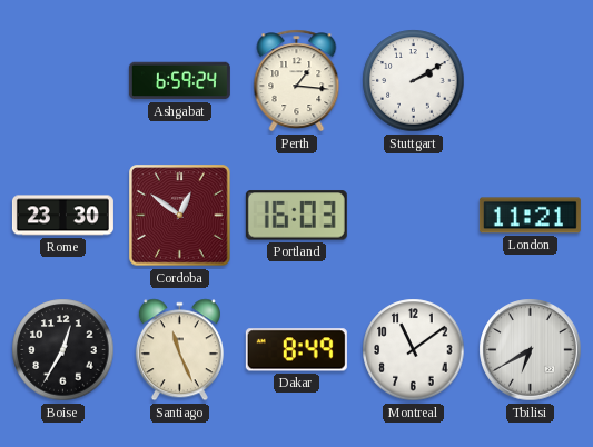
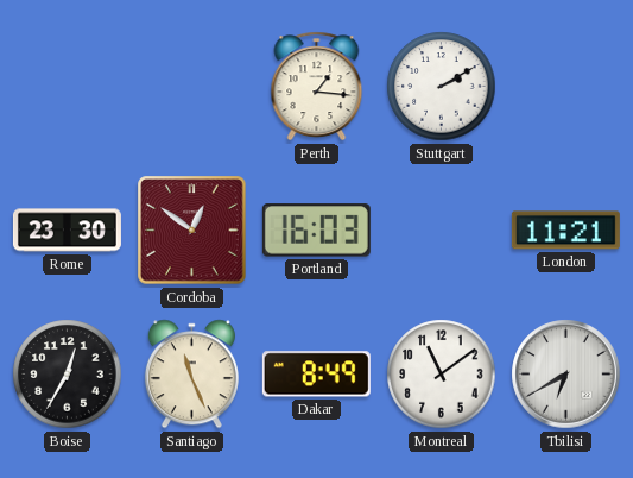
Ashgabat: 6:59 -> none
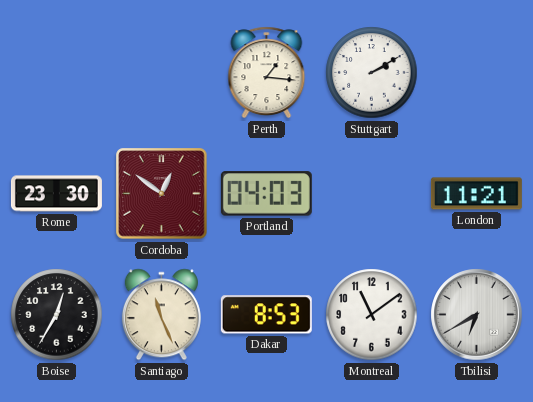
Portland: 16:03 -> 04:03
Dakar: 8:49 -> 8:53
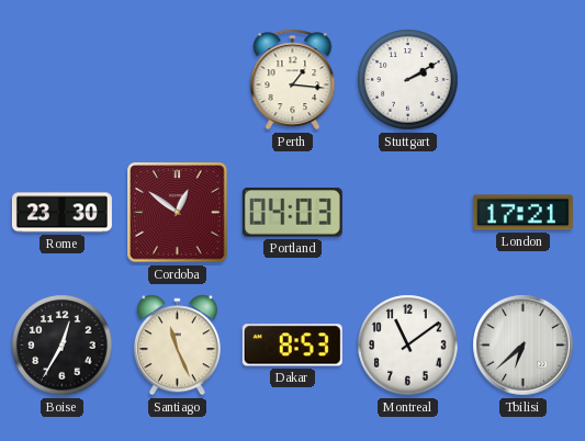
London: 11:21 -> 17:21
Tbilisi: 6:40 -> 6:38
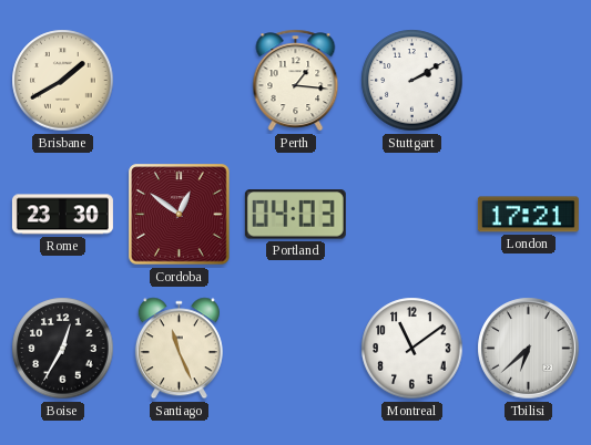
Brisbane: none -> 1:40
Dakar: 8:53 -> none
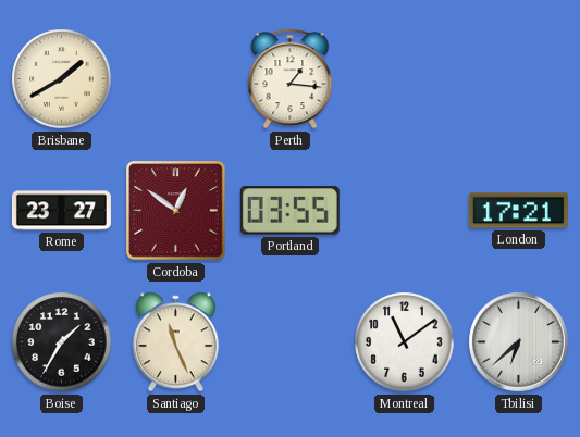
Stuttgart: 2:10 -> none
Rome: 23:30 -> 23:27
Portland: 04:03 -> 03:55
Boise: 12:35 -> 1:35
